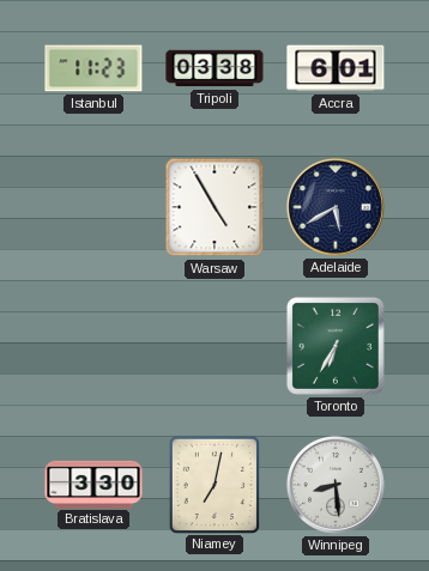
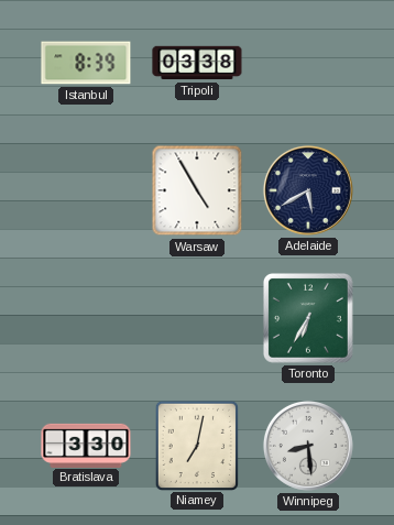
Istanbul: 11:23 -> 8:39
Accra: 6:01 -> none
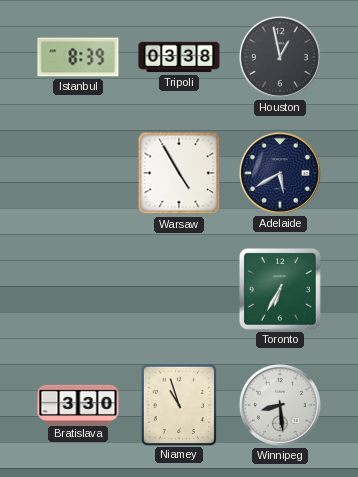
Houston: none -> 12:58
Niamey: 7:02 -> 10:57
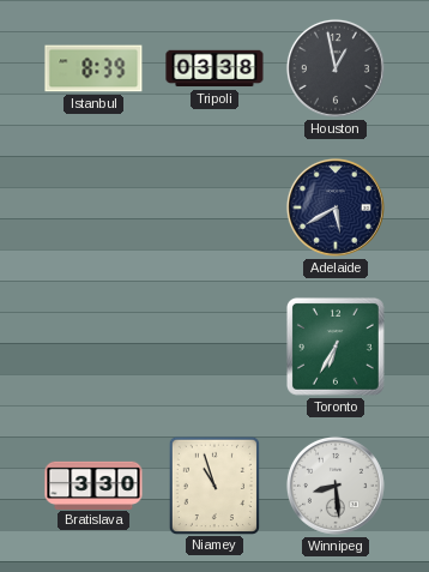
Warsaw: 4:55 -> none
